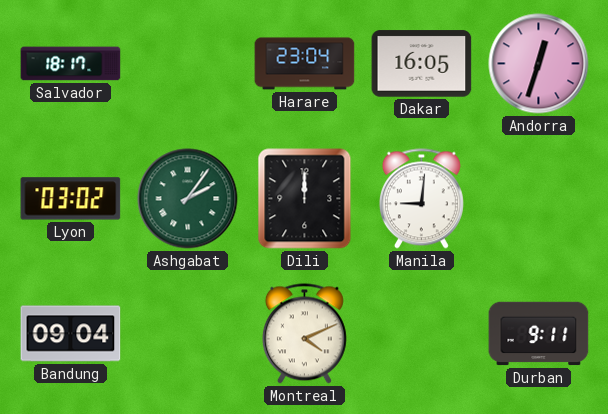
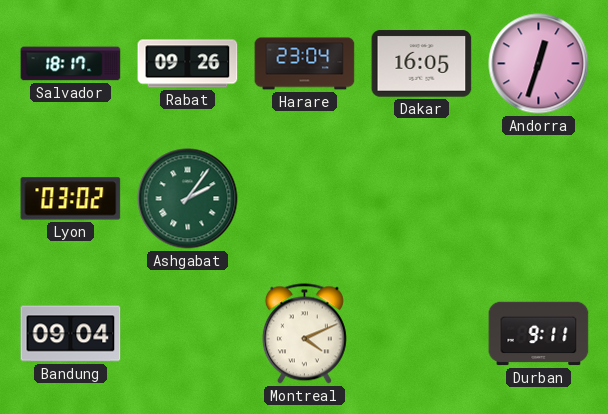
Rabat: none -> 09:26
Dili: 12:00 -> none
Manila: 9:01 -> none
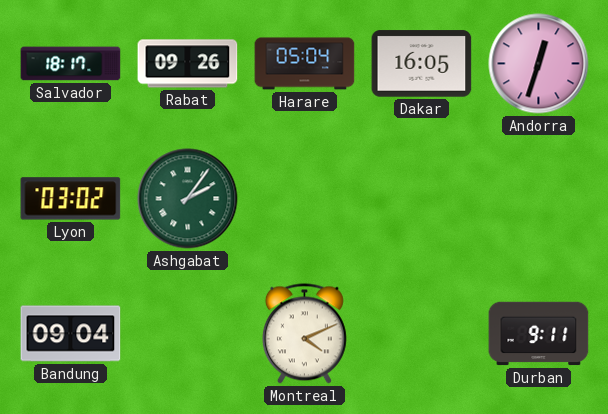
Harare: 23:04 -> 05:04
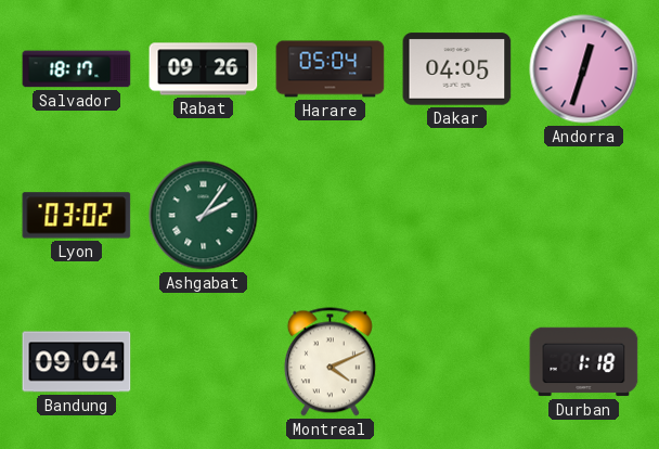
Dakar: 16:05 -> 04:05
Durban: 9:11 -> 1:18
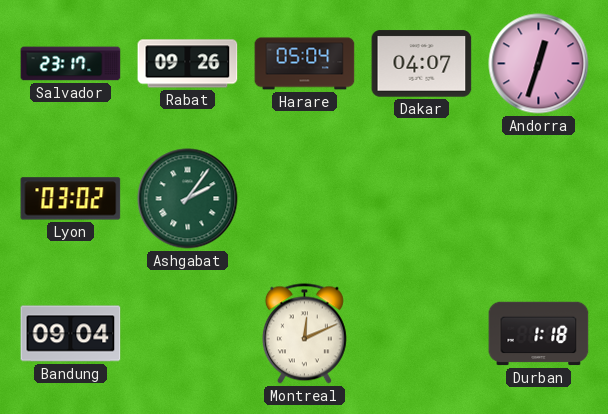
Salvador: 18:17 -> 23:17
Dakar: 04:05 -> 04:07
Montreal: 4:11 -> 12:11
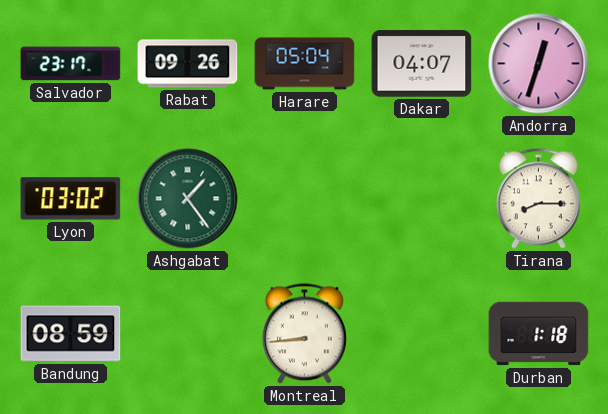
Ashgabat: 2:06 -> 1:24
Tirana: none -> 8:15
Bandung: 09:04 -> 08:59
Montreal: 12:11 -> 8:44
